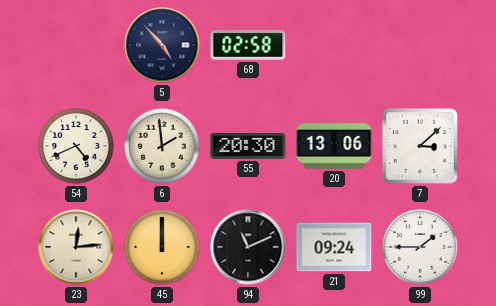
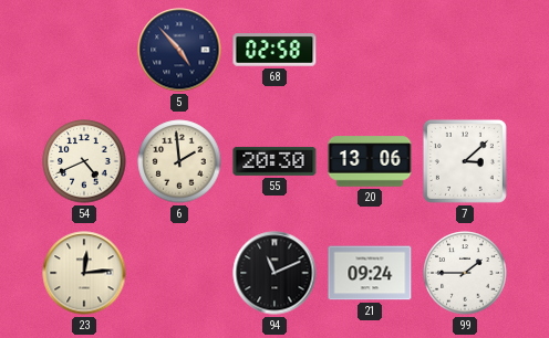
45: 12:00 -> none
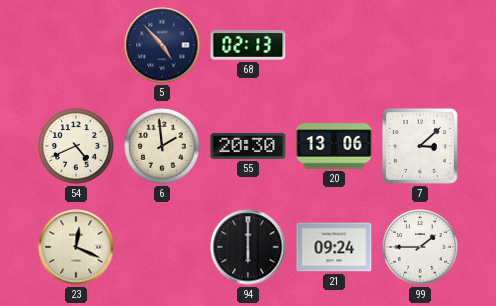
68: 02:58 -> 02:13
23: 12:14 -> 12:19
94: 11:11 -> 6:00
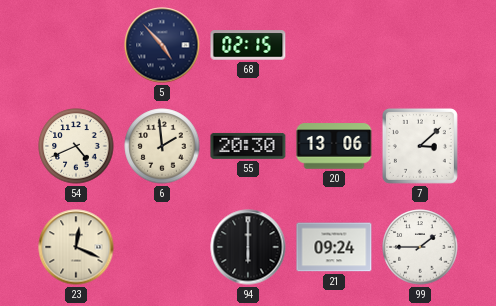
68: 02:13 -> 02:15
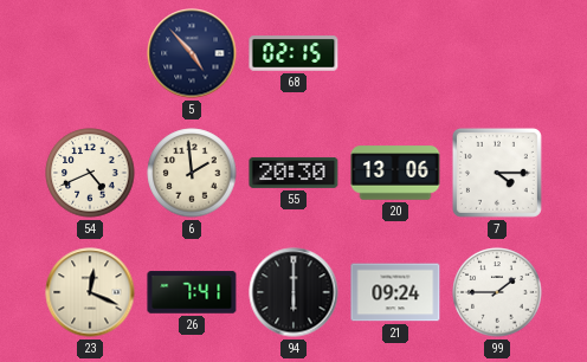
7: 3:08 -> 4:15
26: none -> 7:41
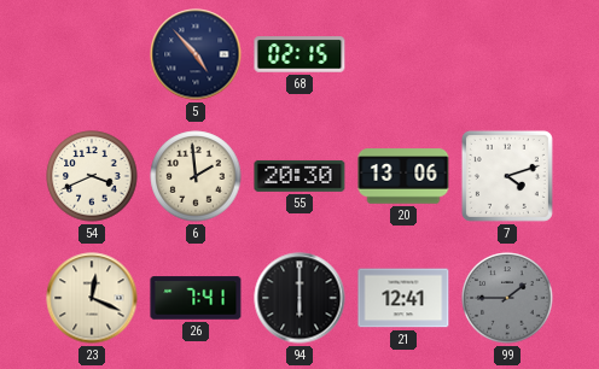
54: 4:41 -> 3:41
7: 4:15 -> 4:12
21: 09:24 -> 12:41
99 dial: white -> grey
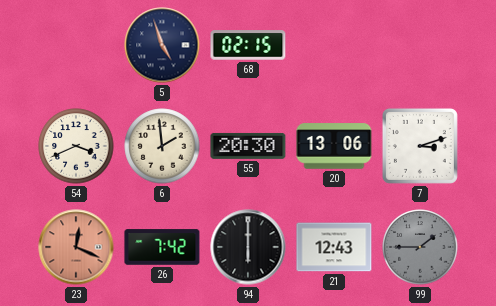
5: 4:53 -> 4:57
7: 4:12 -> 3:12
23 dial: cream -> salmon
26: 7:41 -> 7:42
21: 12:41 -> 12:43
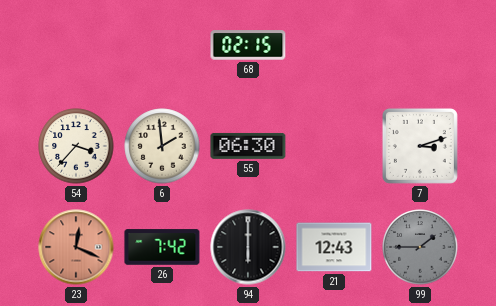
5: 4:57 -> none
54: 3:41 -> 3:37
55: 20:30 -> 06:30
20: 13:06 -> none
